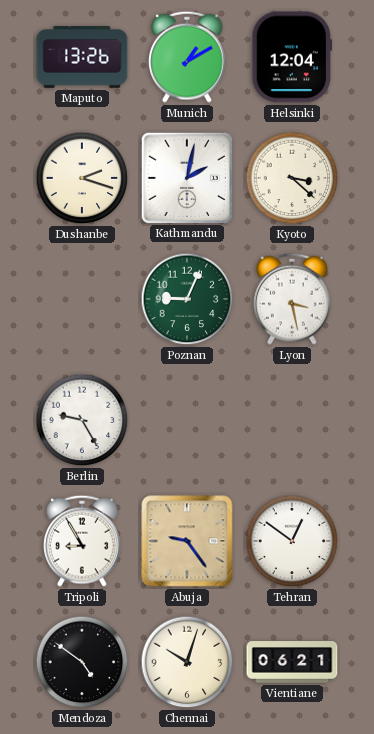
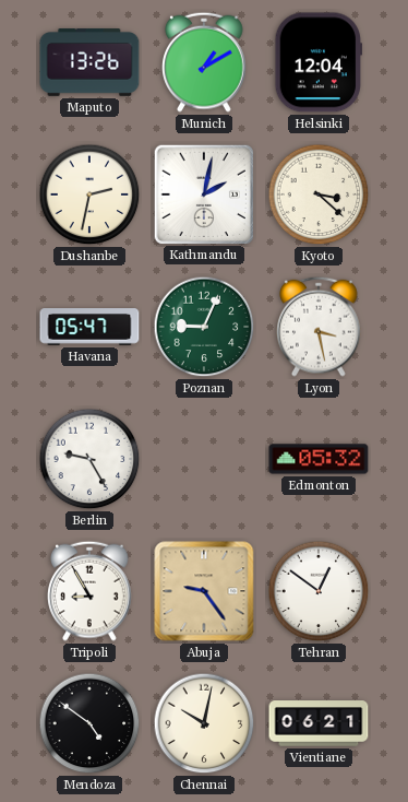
Dushanbe: 2:18 -> 2:32
Havana: none -> 05:47
Edmonton: none -> 05:32
Chennai: 10:03 -> 10:02
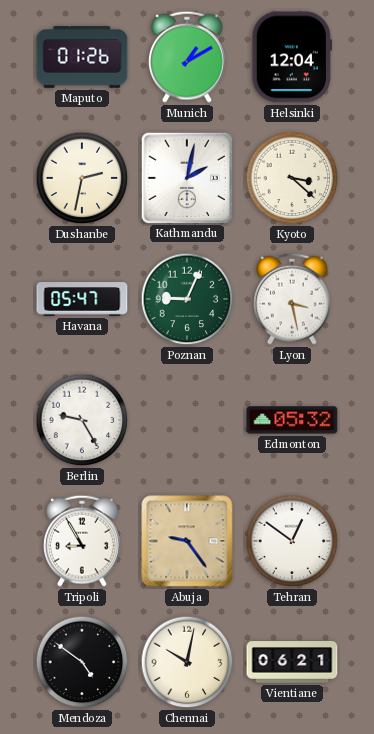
Maputo: 13:26 -> 01:26
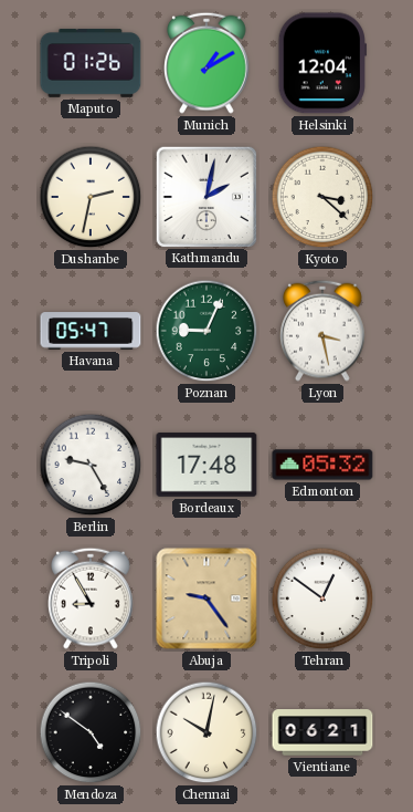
Bordeaux: none -> 17:48
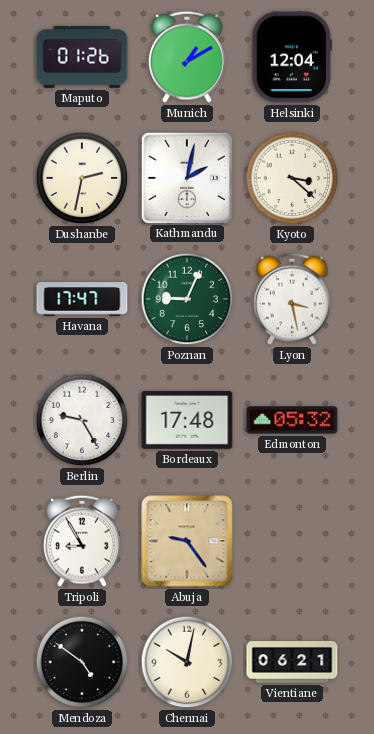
Havana: 05:47 -> 17:47
Tehran: 12:51 -> none
